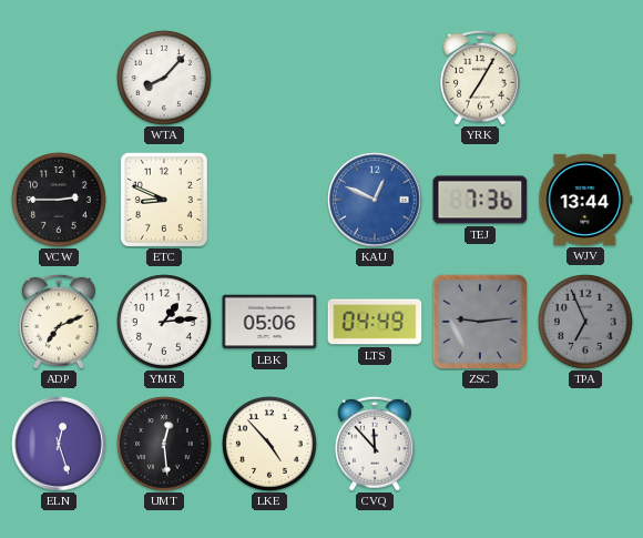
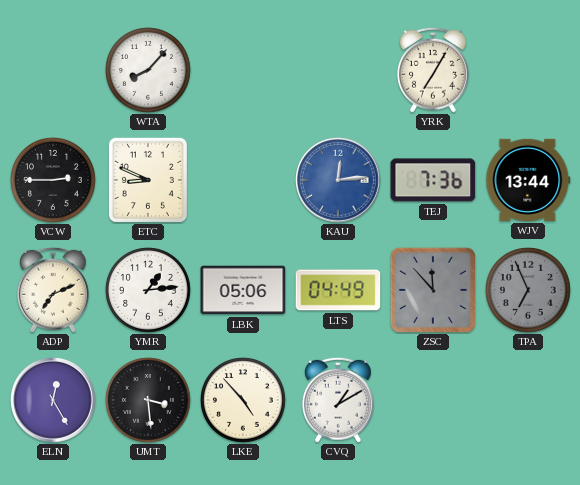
KAU: 12:49 -> 12:14
ZSC: 9:14 -> 11:53
ELN: 12:27 -> 12:25
UMT: 12:29 -> 3:29
CVQ: 11:53 -> 1:10
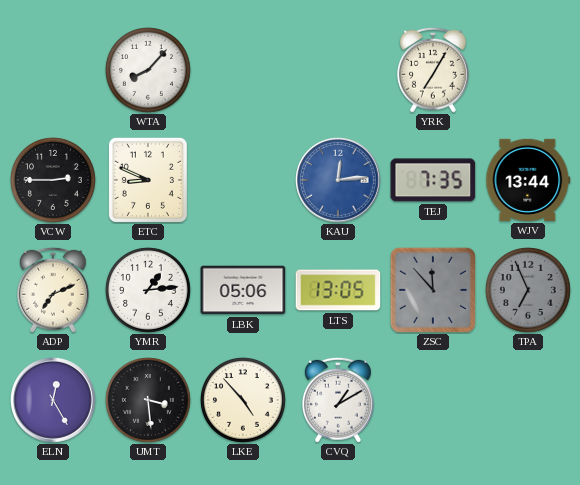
TEJ: 7:36 -> 7:35
LTS: 04:49 -> 13:05
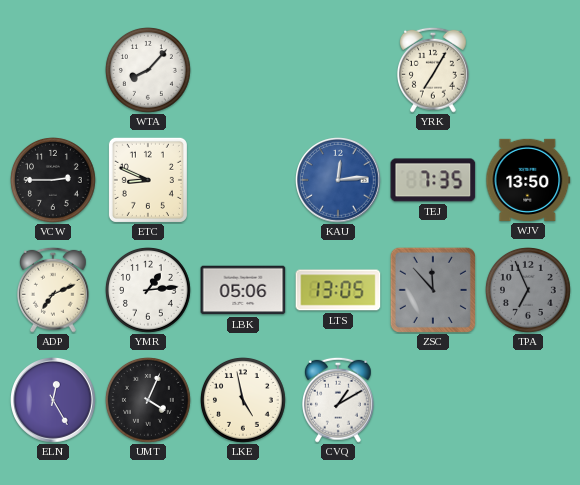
WJV: 13:44 -> 13:50
UMT: 3:29 -> 4:04
LKE: 4:53 -> 4:58
